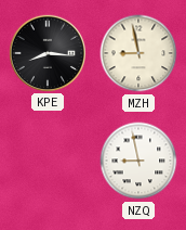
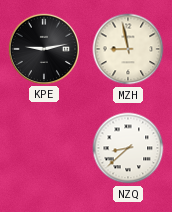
KPE: 8:16 -> 9:13
NZQ: 8:58 -> 8:38
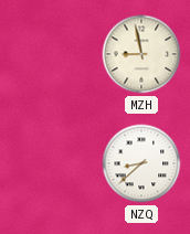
KPE: 9:13 -> none
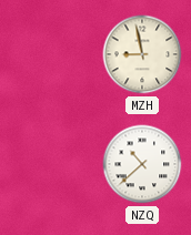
NZQ: 8:38 -> 10:38
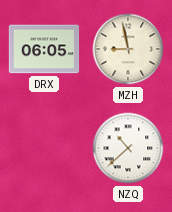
DRX: none -> 06:05
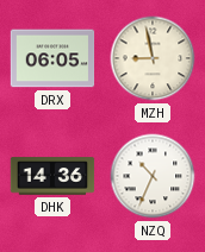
DHK: none -> 14:36
NZQ: 10:38 -> 10:34
